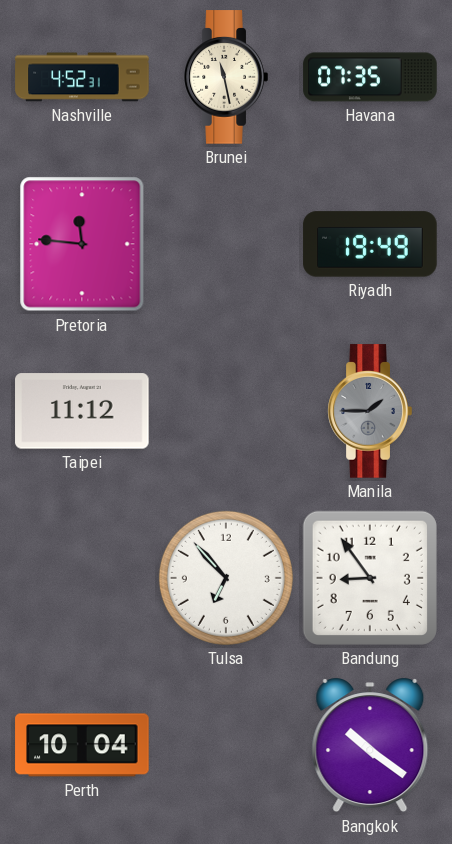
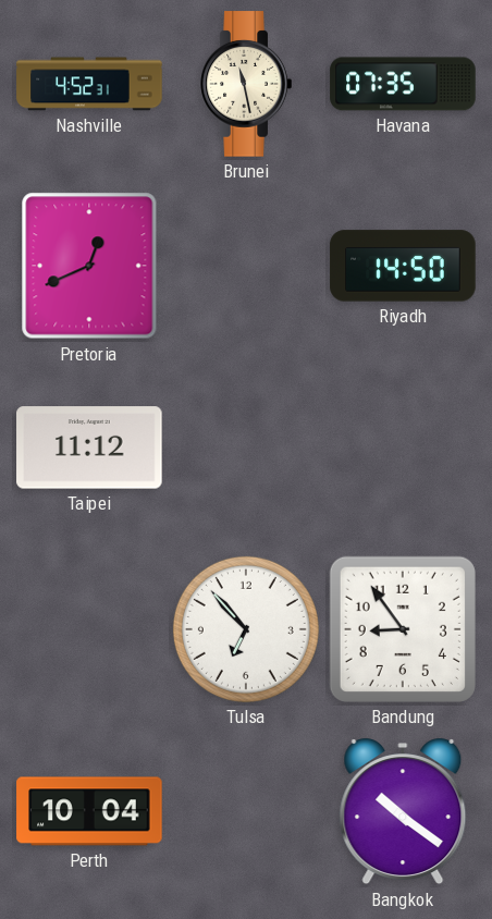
Pretoria: 11:46 -> 12:41
Riyadh: 19:49 -> 14:50
Manila: 1:45 -> none
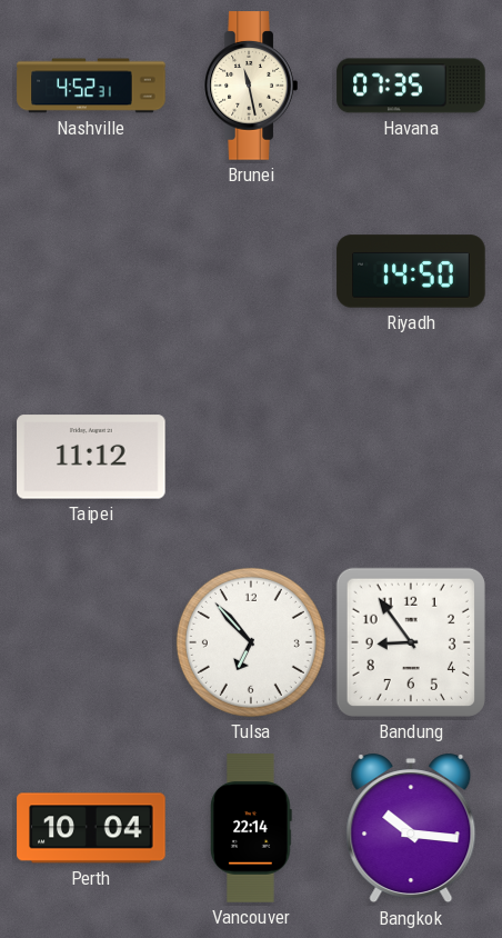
Pretoria: 12:41 -> none
Vancouver: none -> 22:14
Bangkok: 10:21 -> 10:16
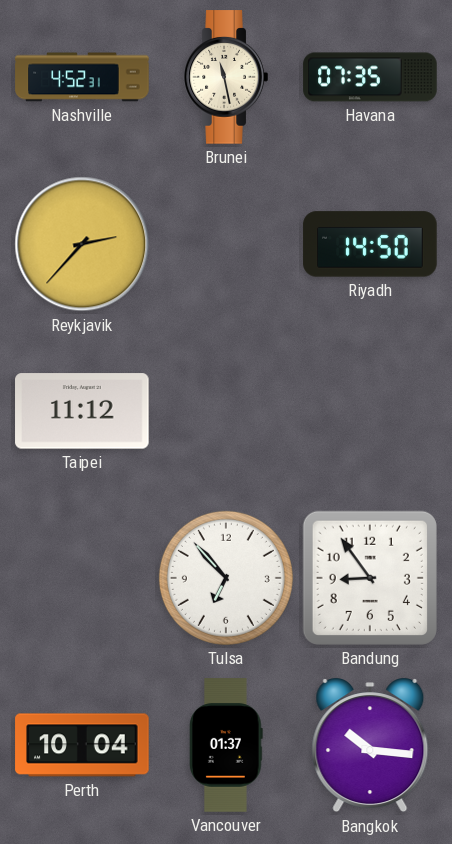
Reykjavik: none -> 2:37
Vancouver: 22:14 -> 01:37
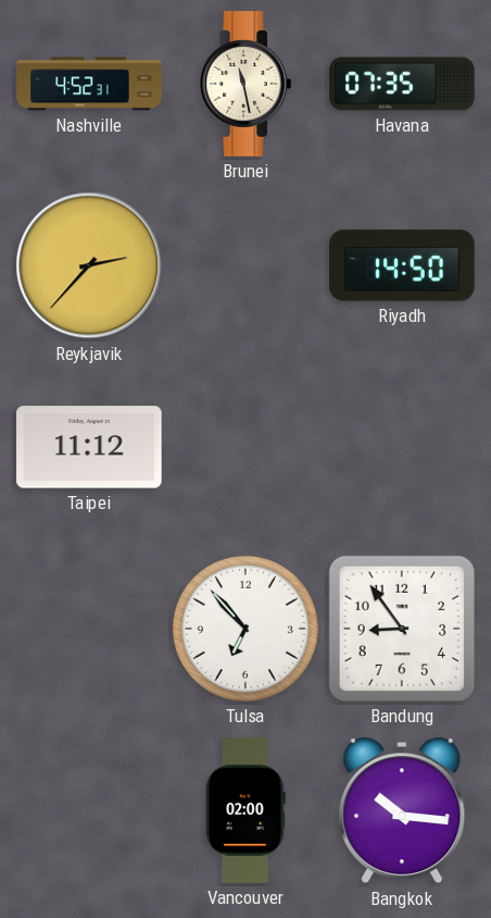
Perth: 10:04 -> none
Vancouver: 01:37 -> 02:00
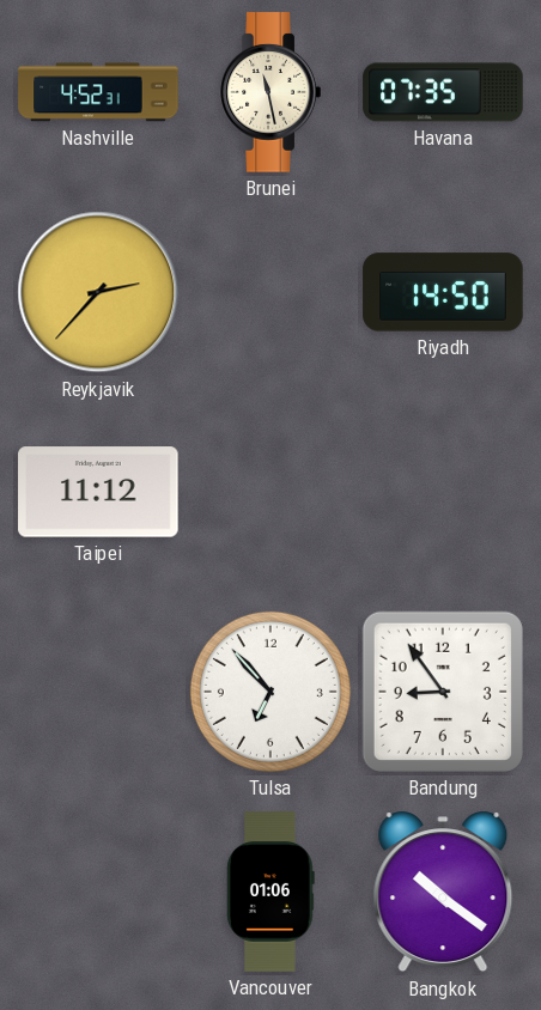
Vancouver: 02:00 -> 01:06
Bangkok: 10:16 -> 10:21
